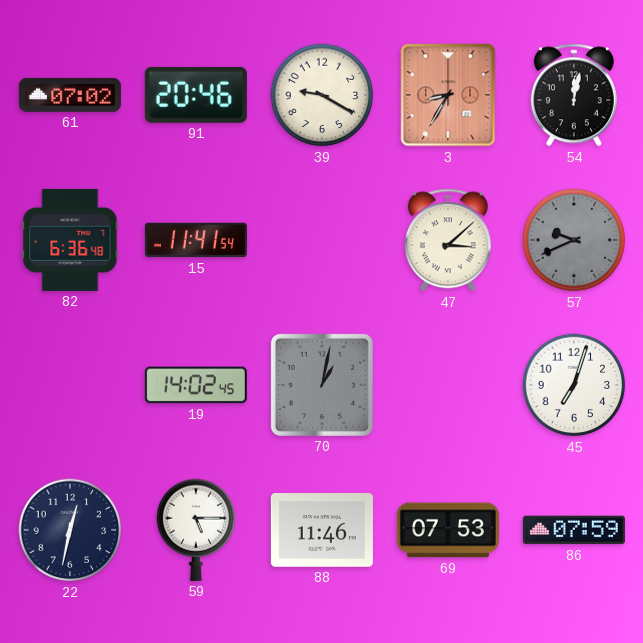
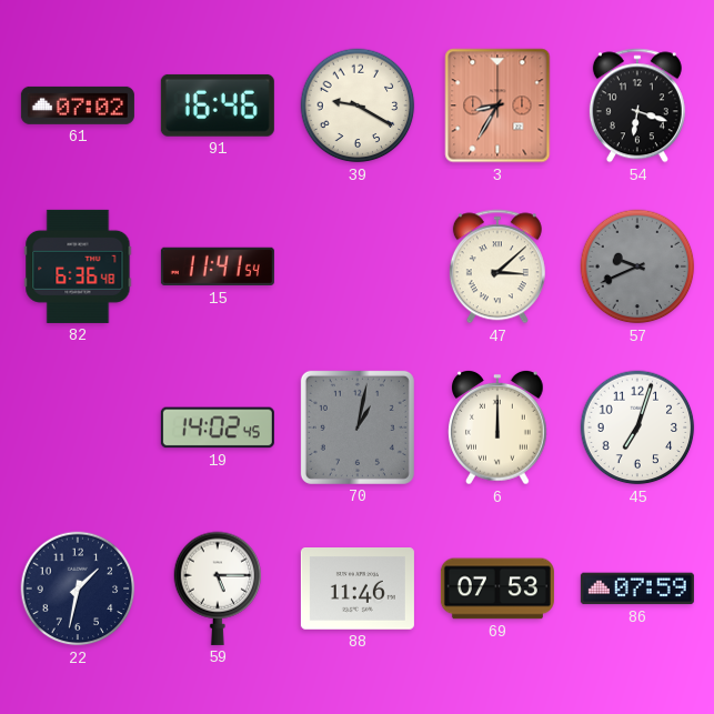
91: 20:46 -> 16:46
54: 12:02 -> 6:18
6: none -> 12:00
22: 12:32 -> 1:32
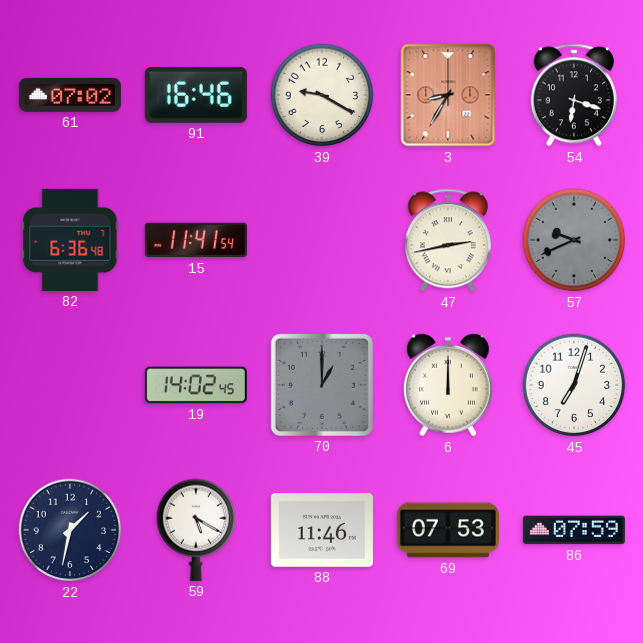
47: 3:08 -> 2:43
70: 1:02 -> 1:00
59: 5:15 -> 5:20
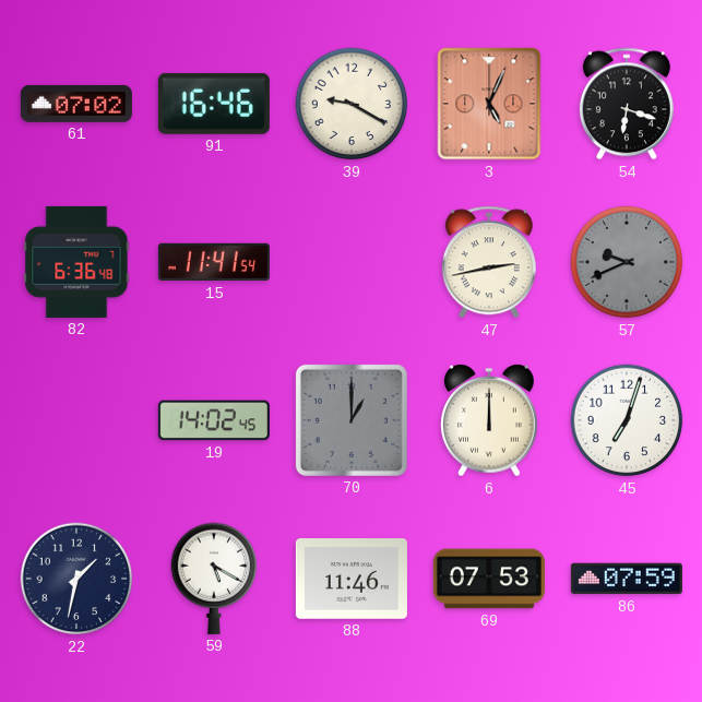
3: 8:35 -> 5:04
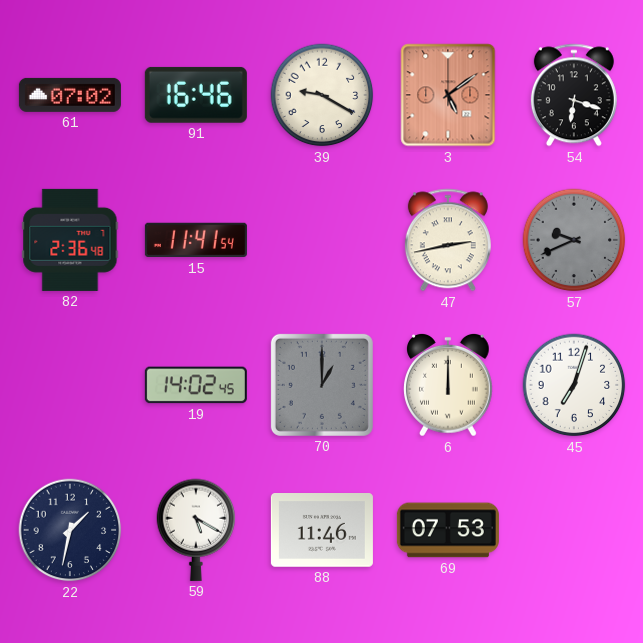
3: 5:04 -> 5:09
82: 6:36 -> 2:36
86: 07:59 -> none
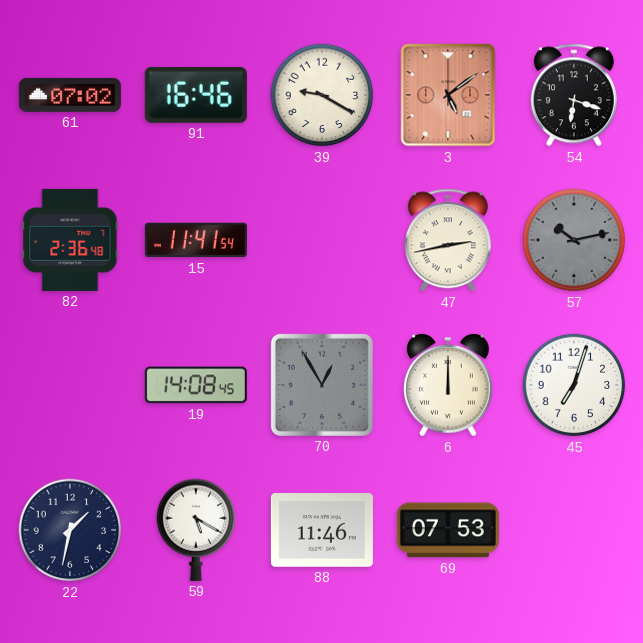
57: 9:41 -> 10:13
19: 14:02 -> 14:08
70: 1:00 -> 12:55
